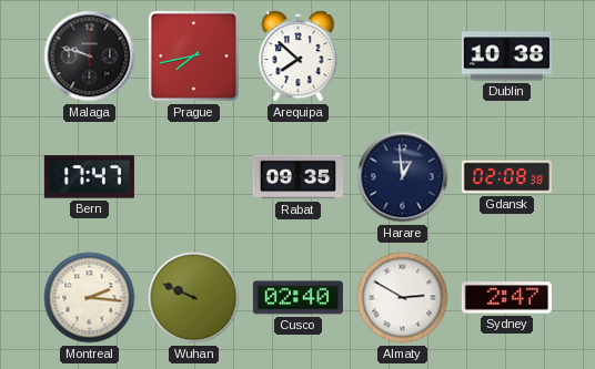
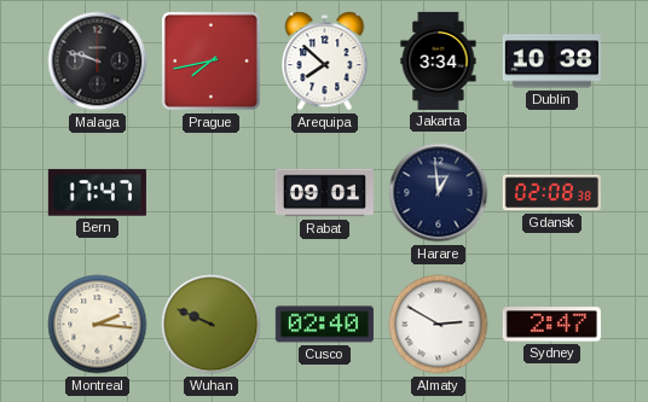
Jakarta: none -> 3:34
Rabat: 09:35 -> 09:01
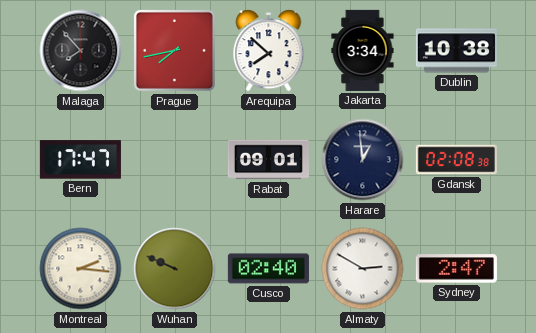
Malaga: 9:48 -> 7:53
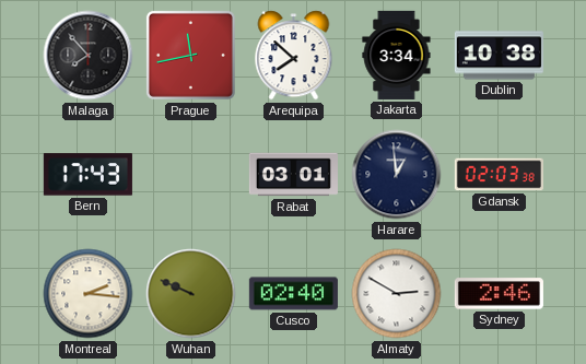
Prague: 7:43 -> 11:43
Bern: 17:47 -> 17:43
Rabat: 09:01 -> 03:01
Gdansk: 02:08 -> 02:03
Sydney: 2:47 -> 2:46
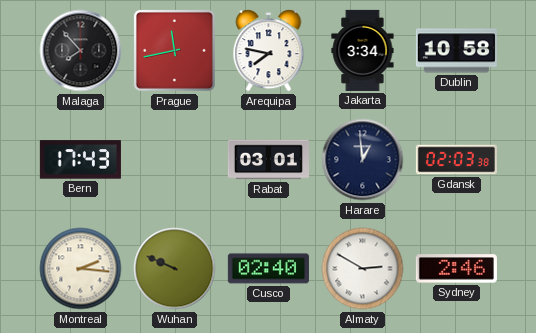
Arequipa: 7:52 -> 7:47
Dublin: 10:38 -> 10:58
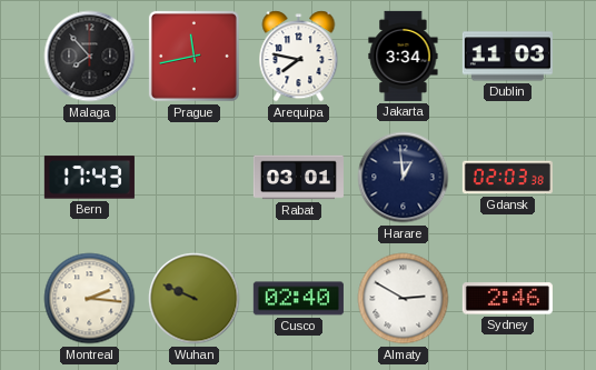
Dublin: 10:58 -> 11:03
